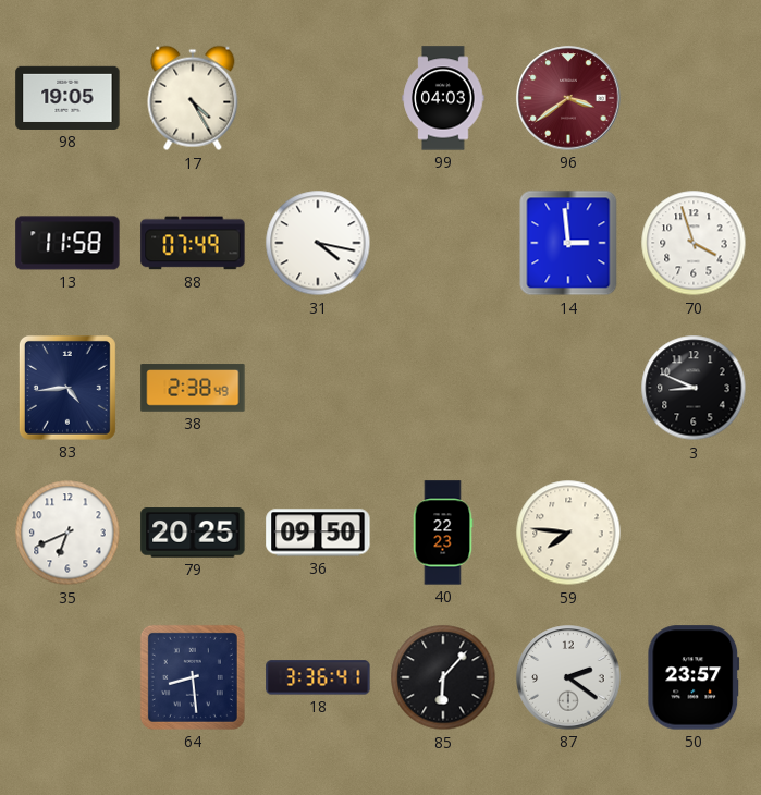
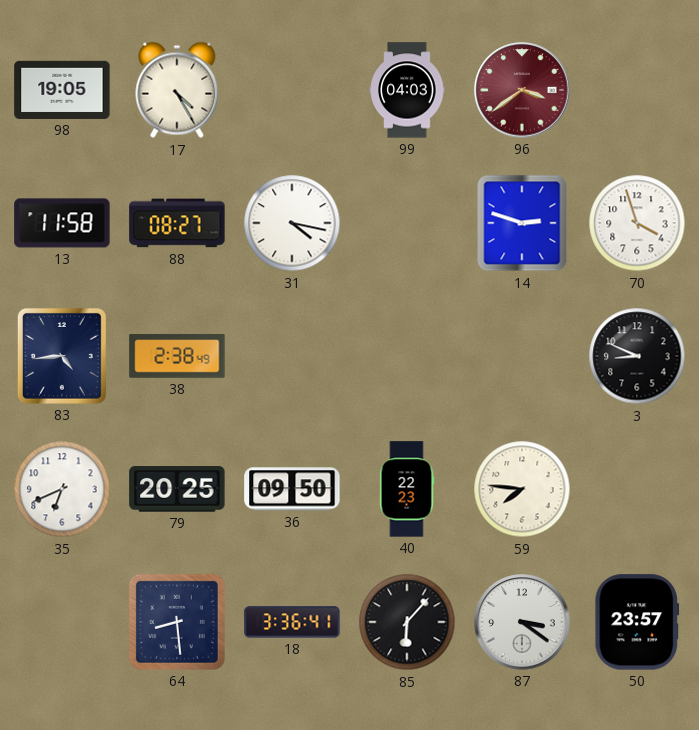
88: 07:49 -> 08:27
14: 2:59 -> 2:48
87: 2:21 -> 3:21
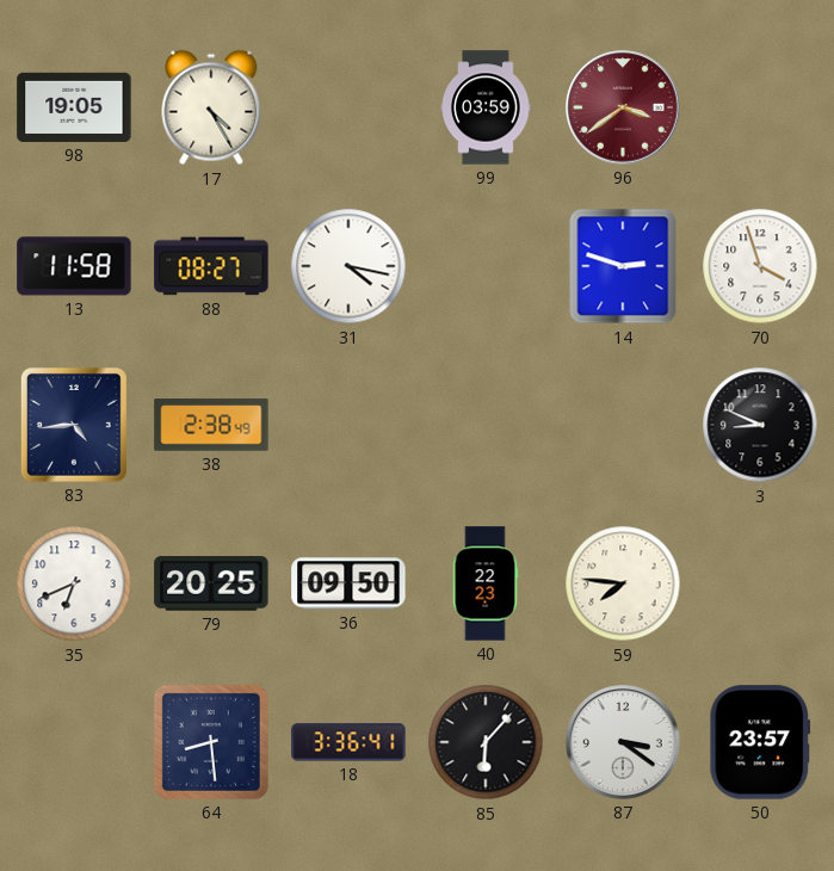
99: 04:03 -> 03:59
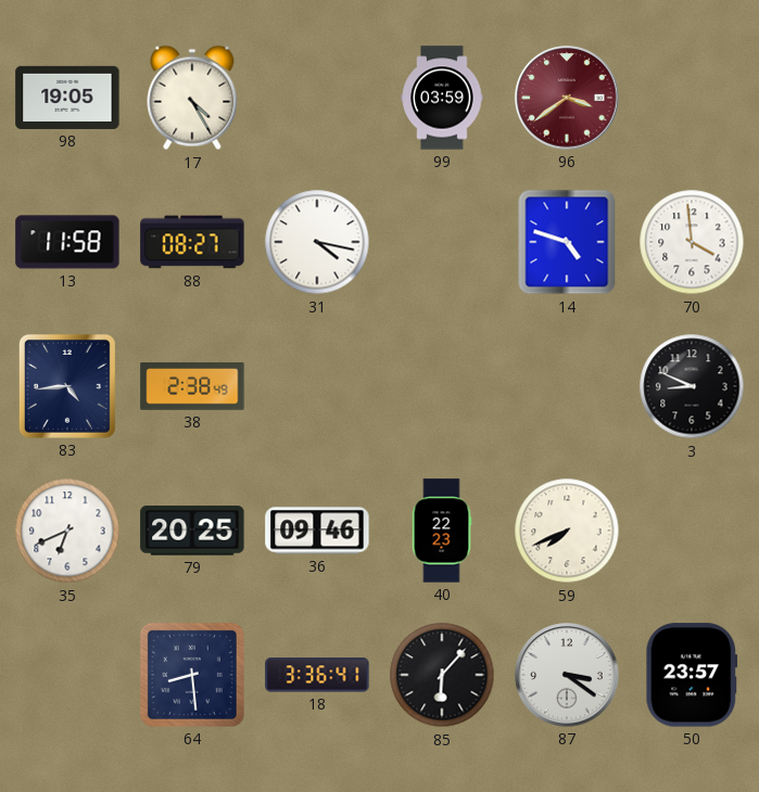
14: 2:48 -> 4:48
70: 3:57 -> 3:59
36: 09:50 -> 09:46
59: 7:46 -> 7:41
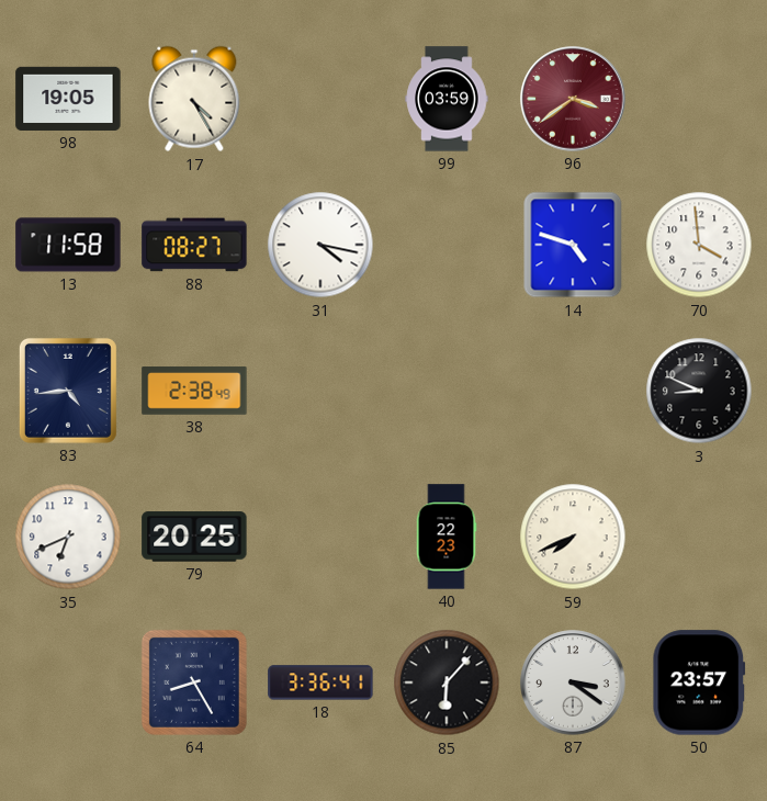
36: 09:46 -> none
64: 8:29 -> 8:25
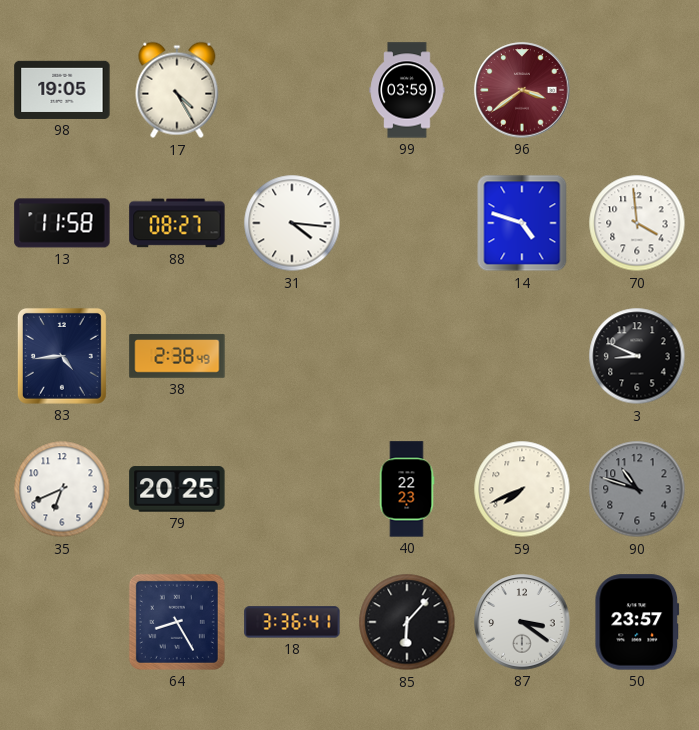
31: 4:17 -> 4:16
90: none -> 10:48
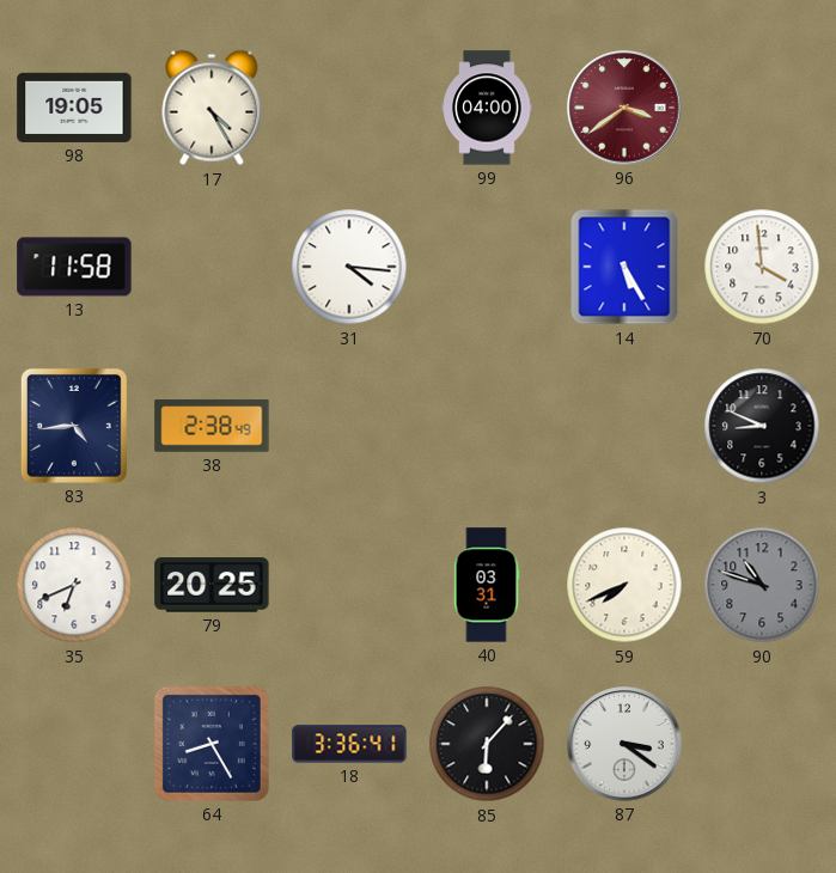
99: 03:59 -> 04:00
88: 08:27 -> none
14: 4:48 -> 5:25
40: 22:23 -> 03:31
50: 23:57 -> none
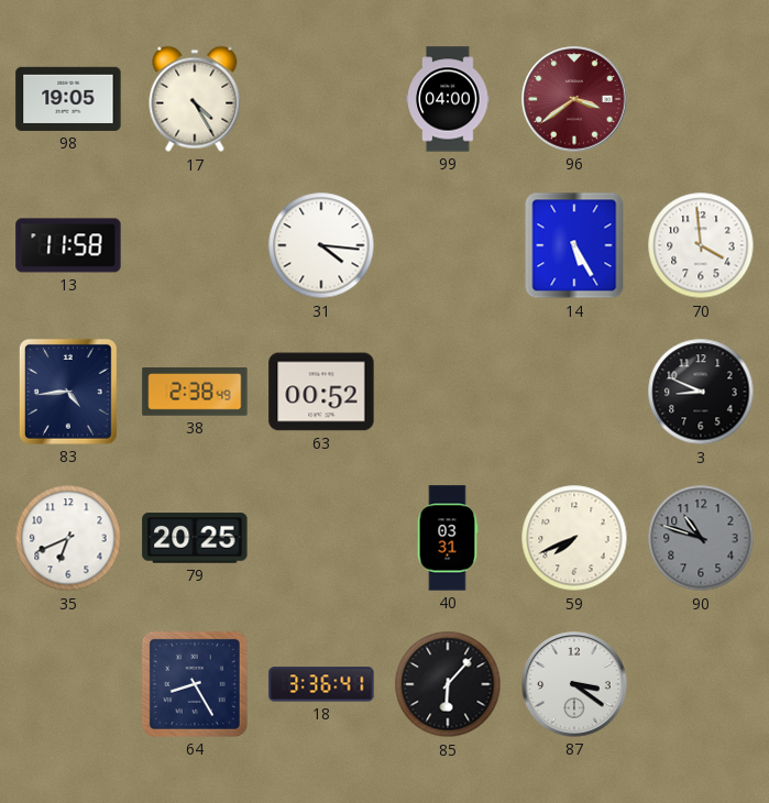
63: none -> 00:52
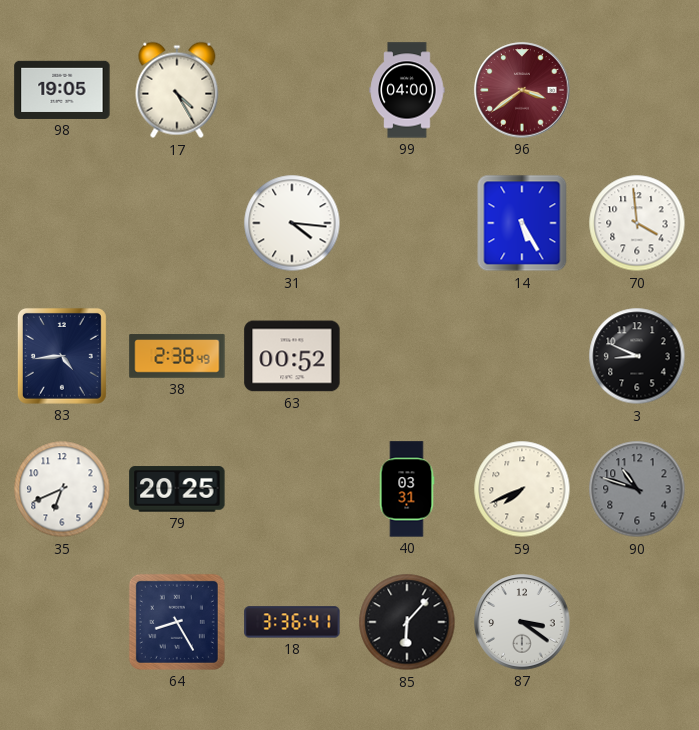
13: 11:58 -> none
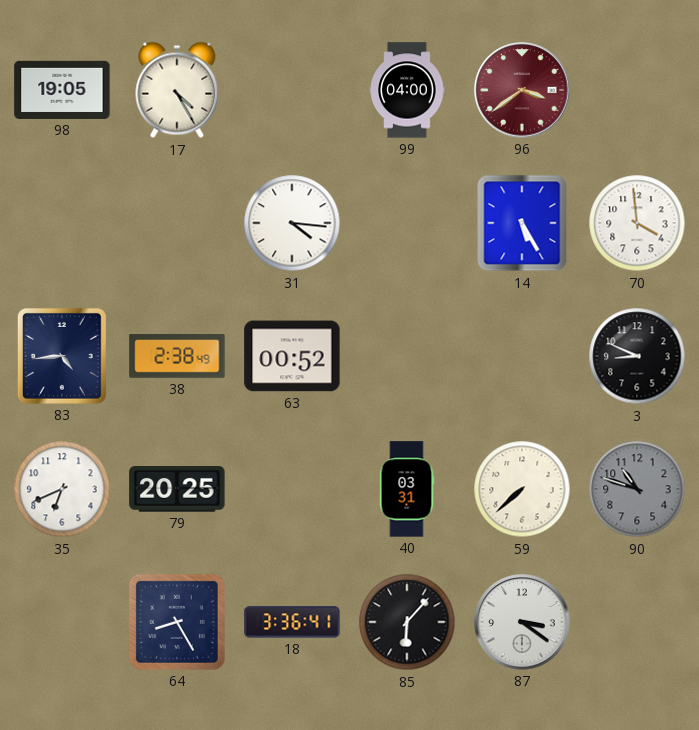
59: 7:41 -> 7:38
